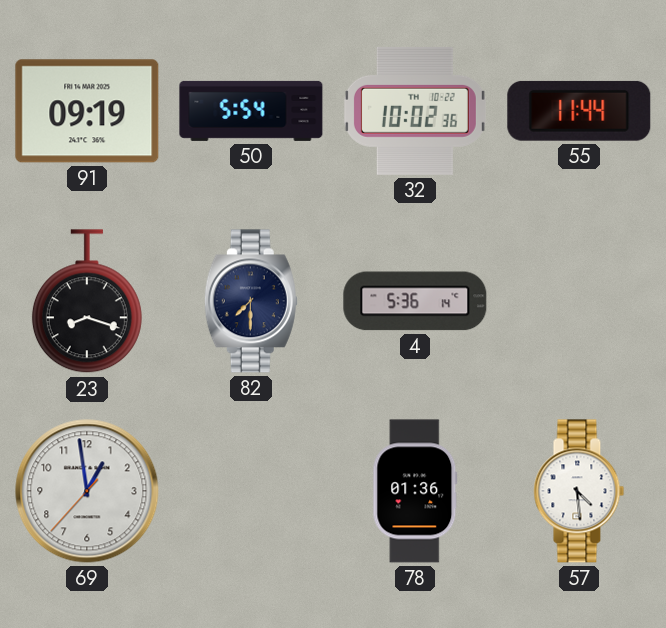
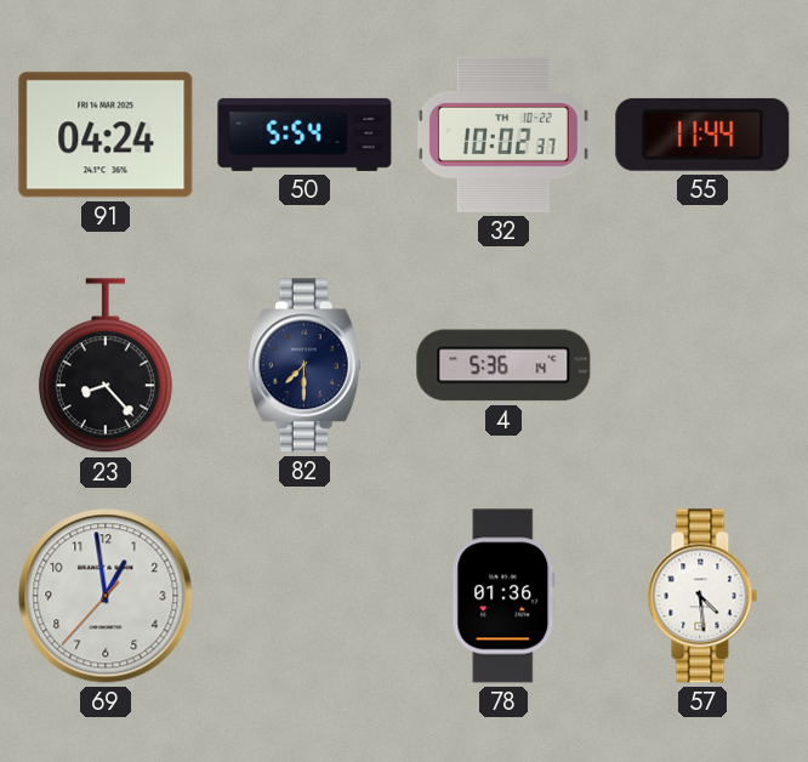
91: 09:19 -> 04:24
32: 10:02:36 -> 10:02:37
23: 8:18 -> 8:23
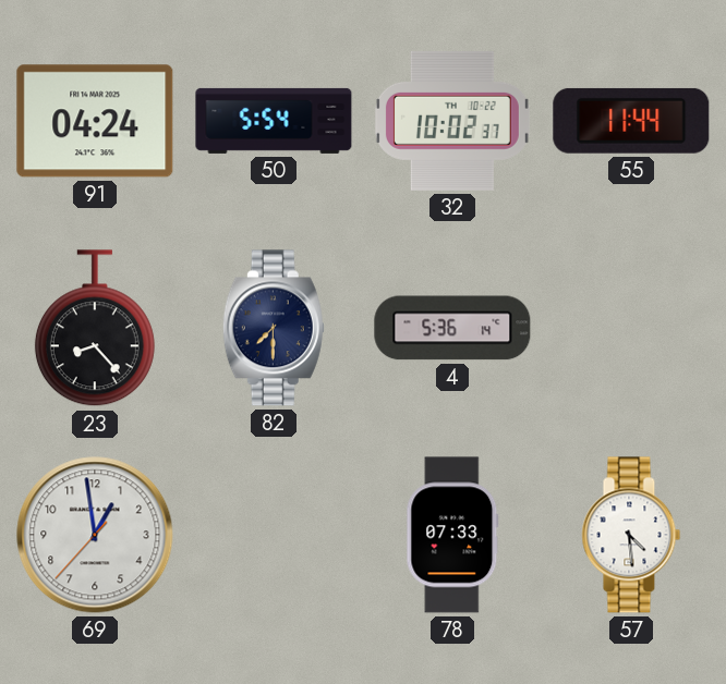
78: 01:36 -> 07:33
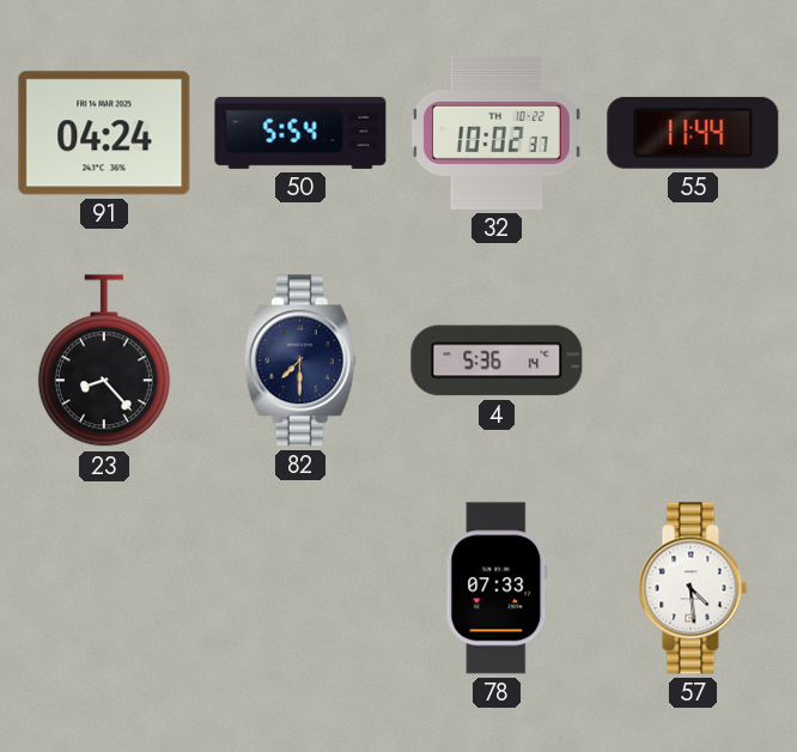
69: 12:58 -> none
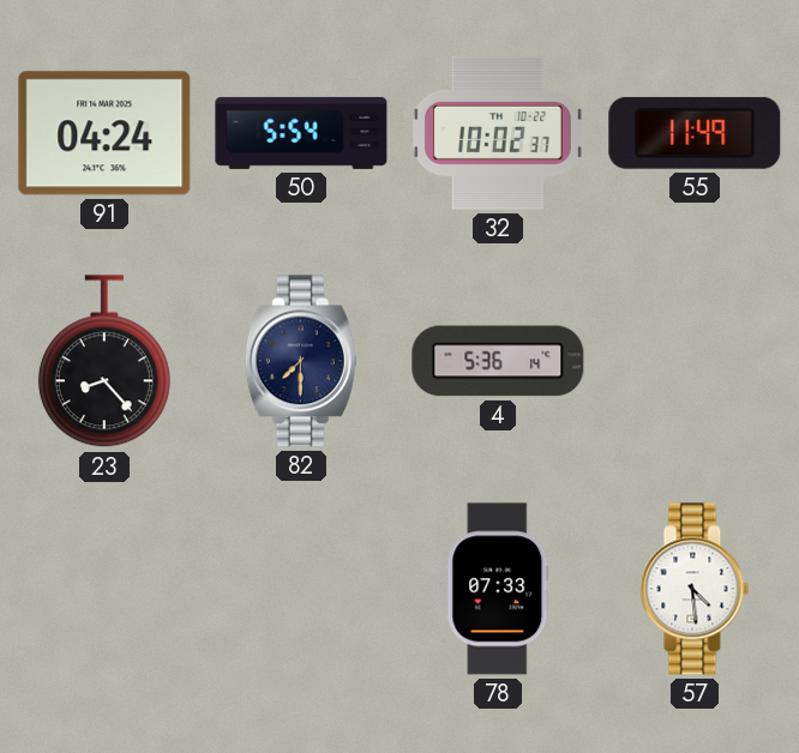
55: 11:44 -> 11:49
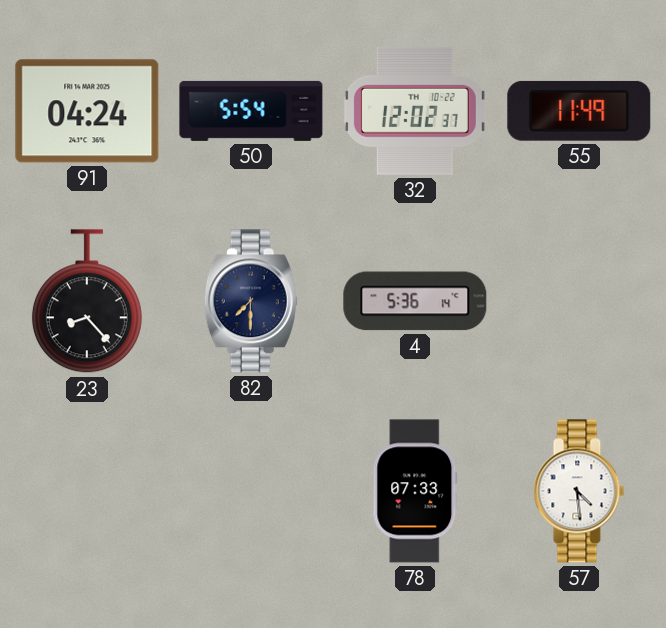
32: 10:02 -> 12:02
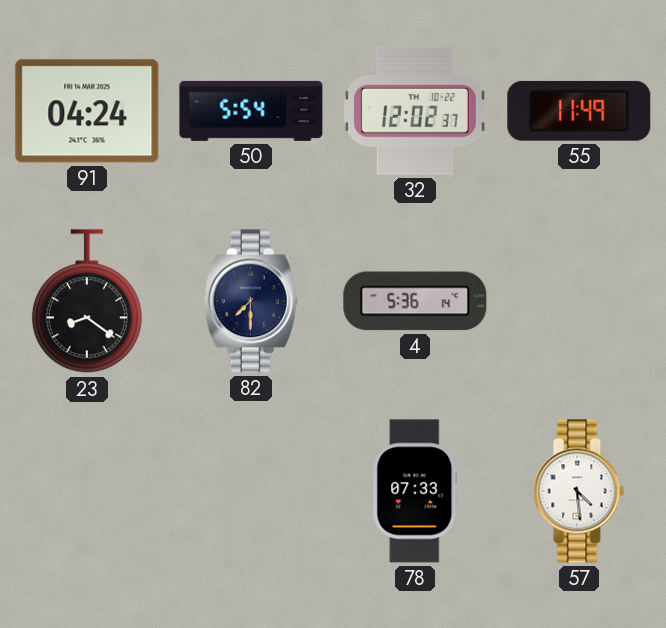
23: 8:23 -> 8:21
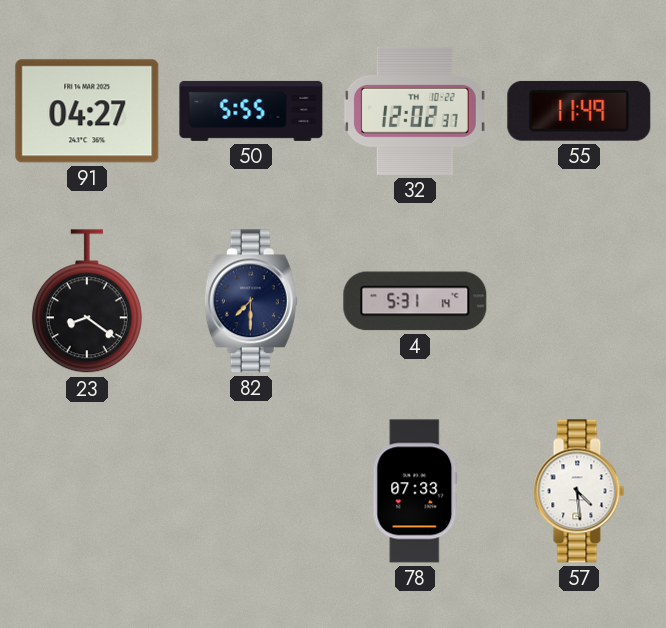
91: 04:24 -> 04:27
50: 5:54 -> 5:55
4: 5:36 -> 5:31
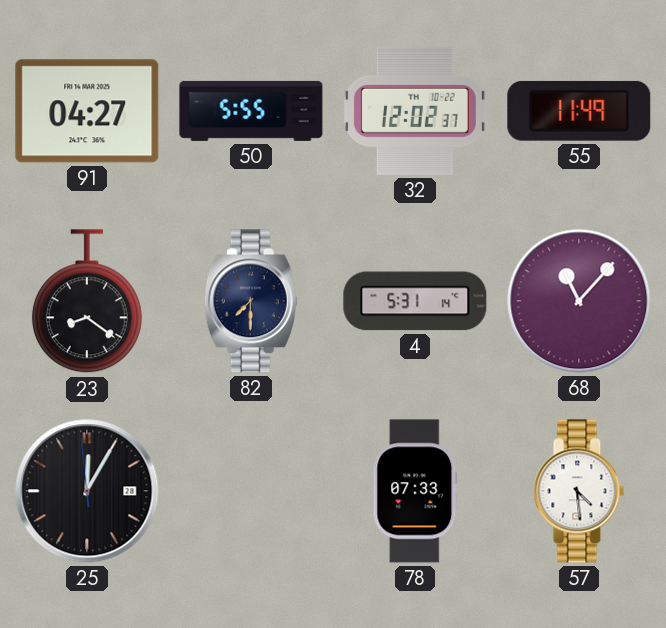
68: none -> 11:07
25: none -> 12:04
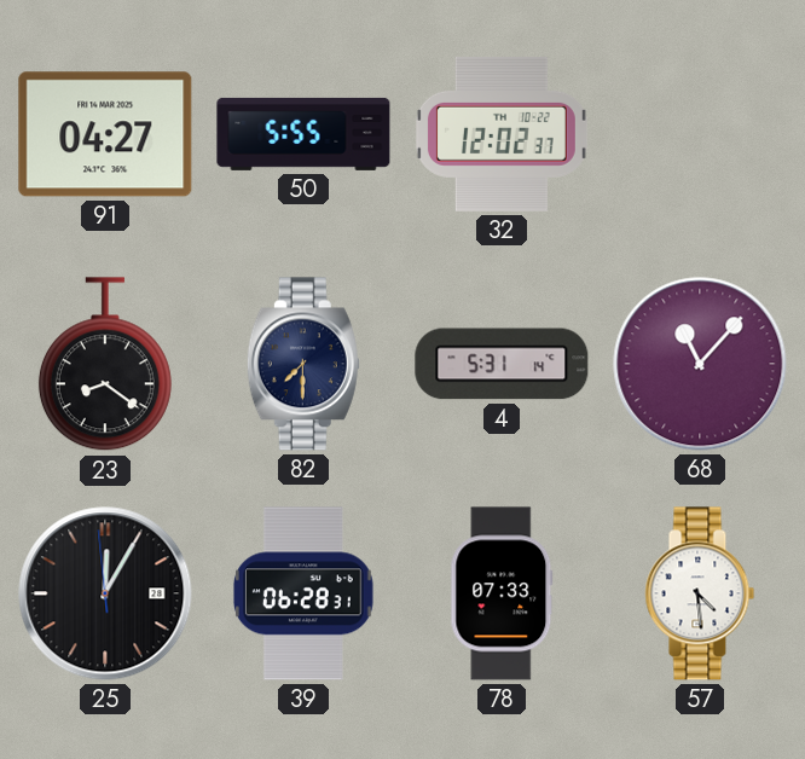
55: 11:49 -> none
39: none -> 06:28
